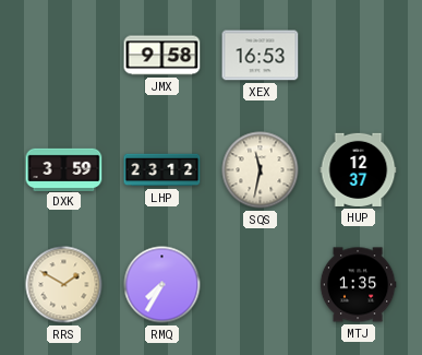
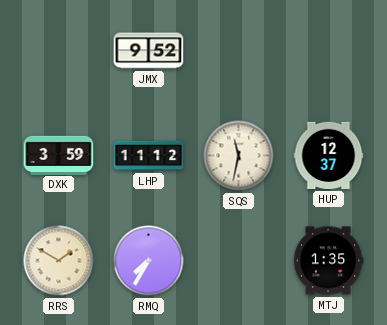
JMX: 9:58 -> 9:52
XEX: 16:53 -> none
LHP: 23:12 -> 11:12
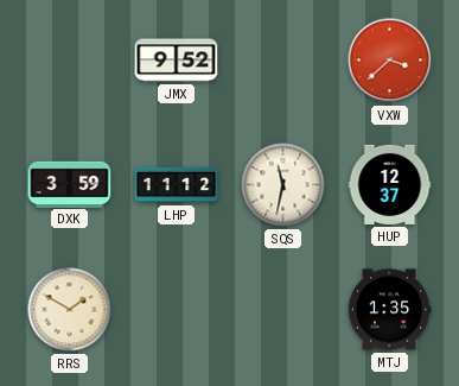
VXW: none -> 3:38
RMQ: 7:35 -> none
